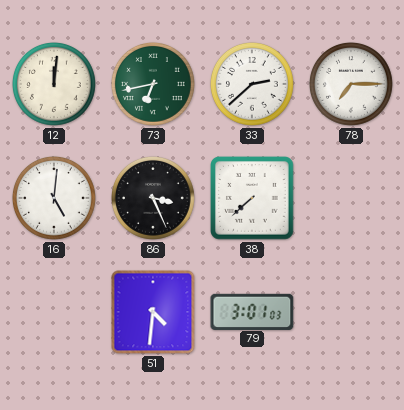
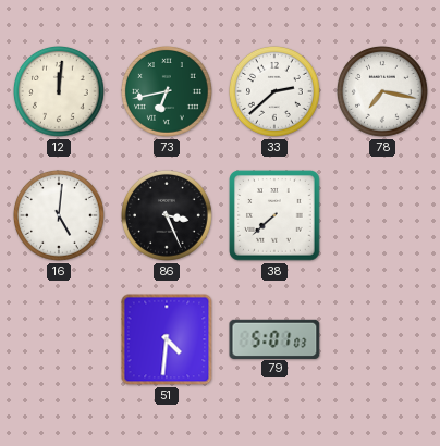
78: 7:15 -> 7:17
79: 3:01 -> 5:01
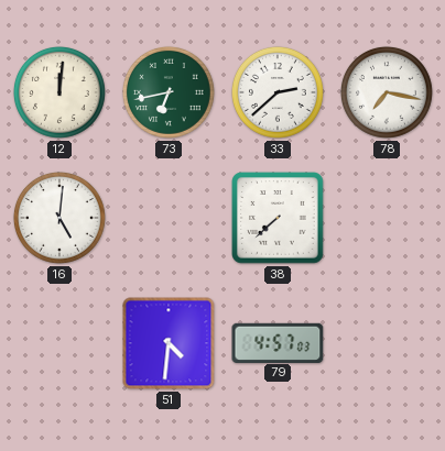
86: 3:26 -> none
79: 5:01 -> 4:57
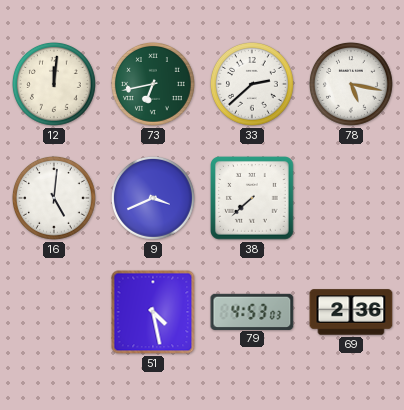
78: 7:17 -> 5:17
9: none -> 3:41
51: 4:31 -> 4:28
79: 4:57 -> 4:53
69: none -> 2:36
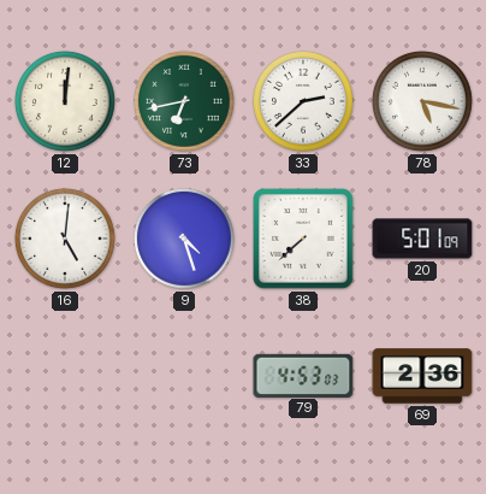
9: 3:41 -> 4:27
20: none -> 5:01
51: 4:28 -> none
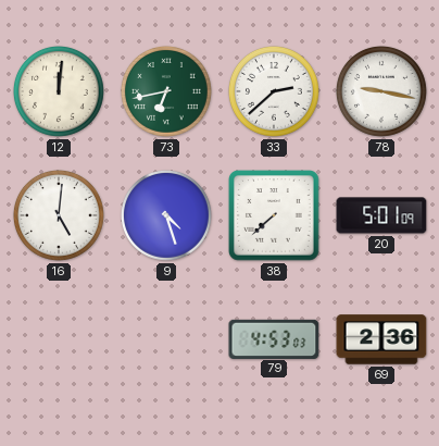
78: 5:17 -> 9:17
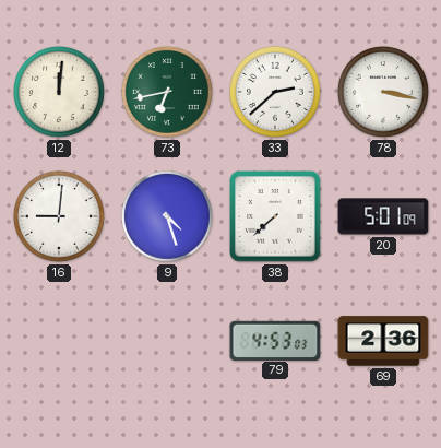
78: 9:17 -> 3:17
16: 5:01 -> 9:01
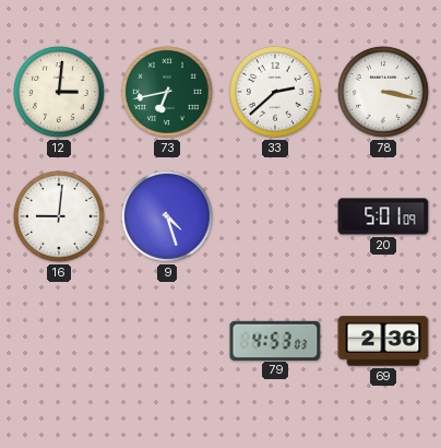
12: 12:01 -> 3:01
38: 7:38 -> none
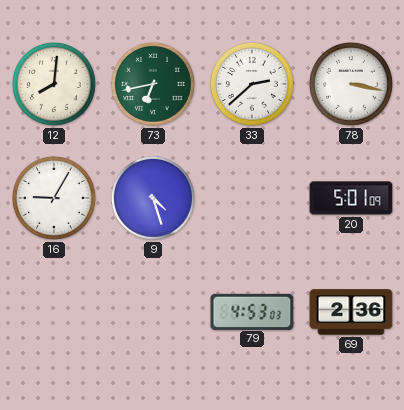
12: 3:01 -> 8:01
16: 9:01 -> 9:05
